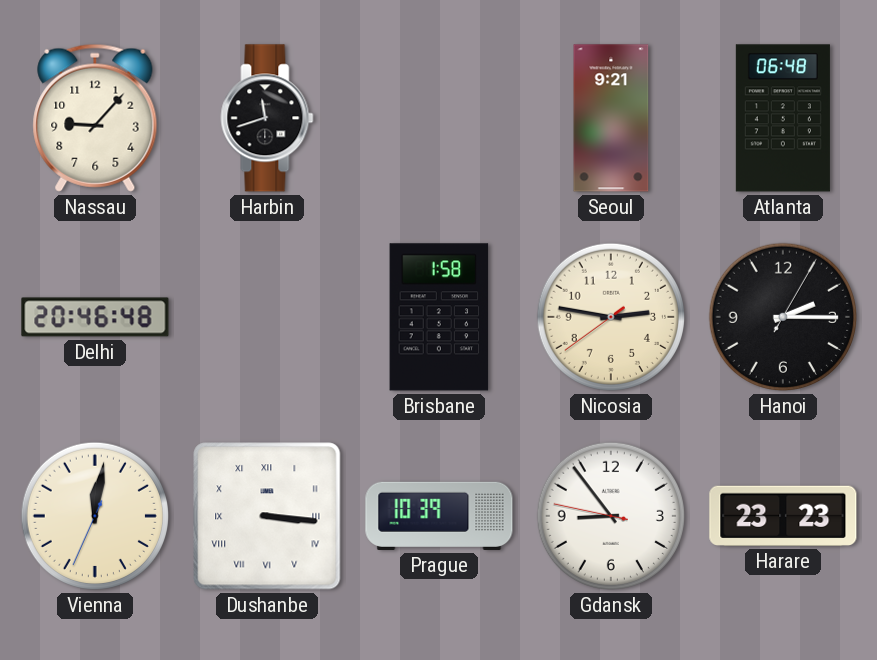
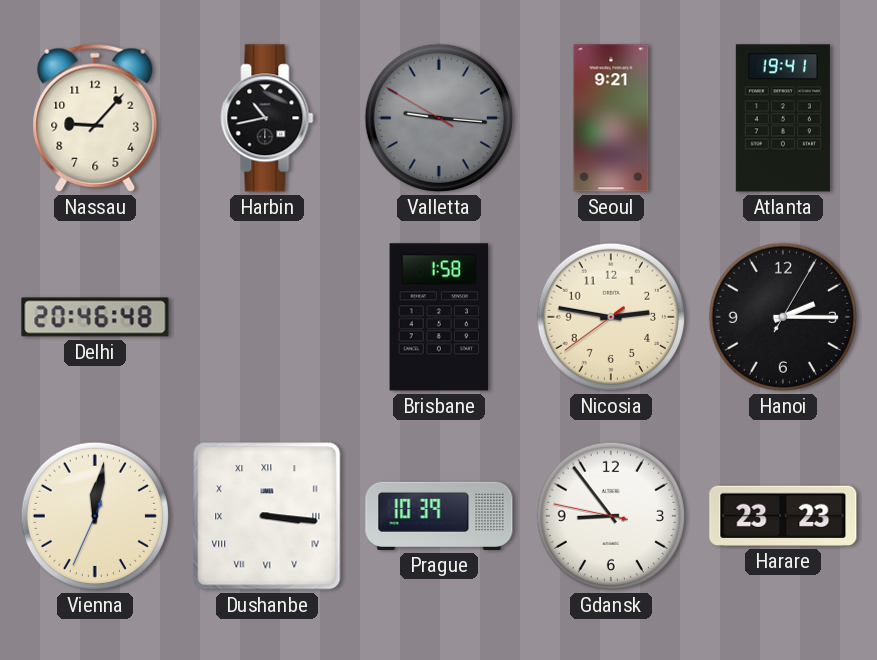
Harbin: 11:42 -> 10:43
Valletta: none -> 9:15
Atlanta: 06:48 -> 19:41
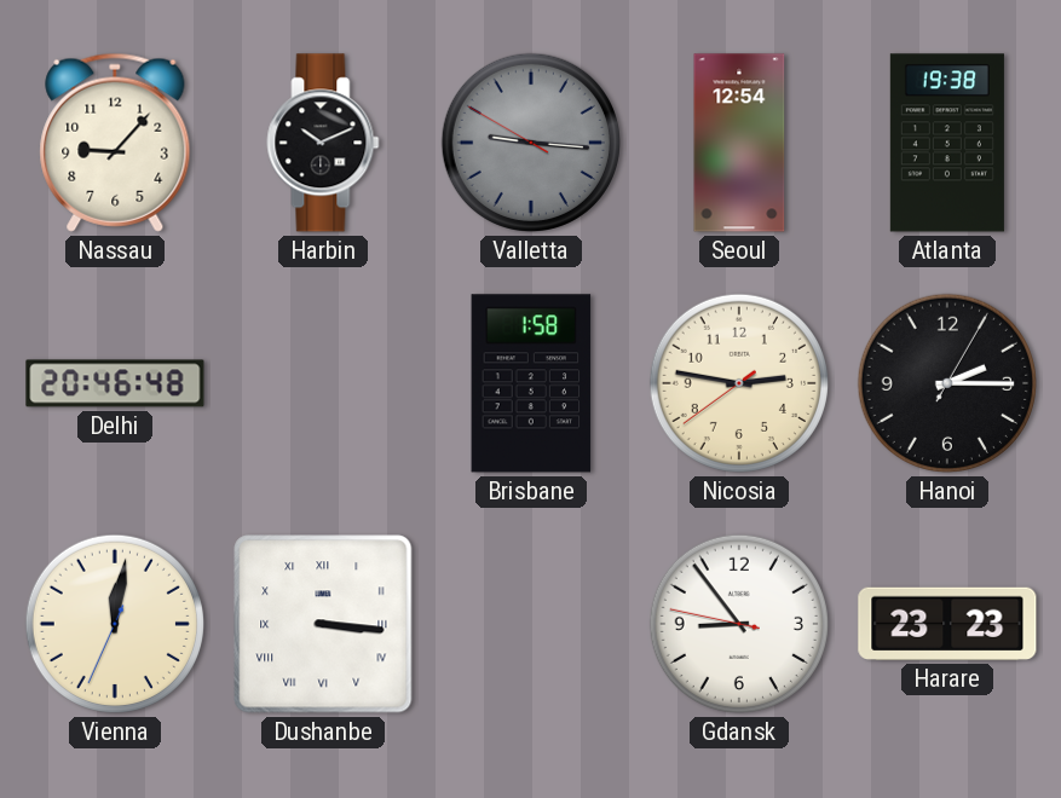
Harbin: 10:43 -> 10:11
Seoul: 9:21 -> 12:54
Atlanta: 19:41 -> 19:38
Prague: 10:39 -> none
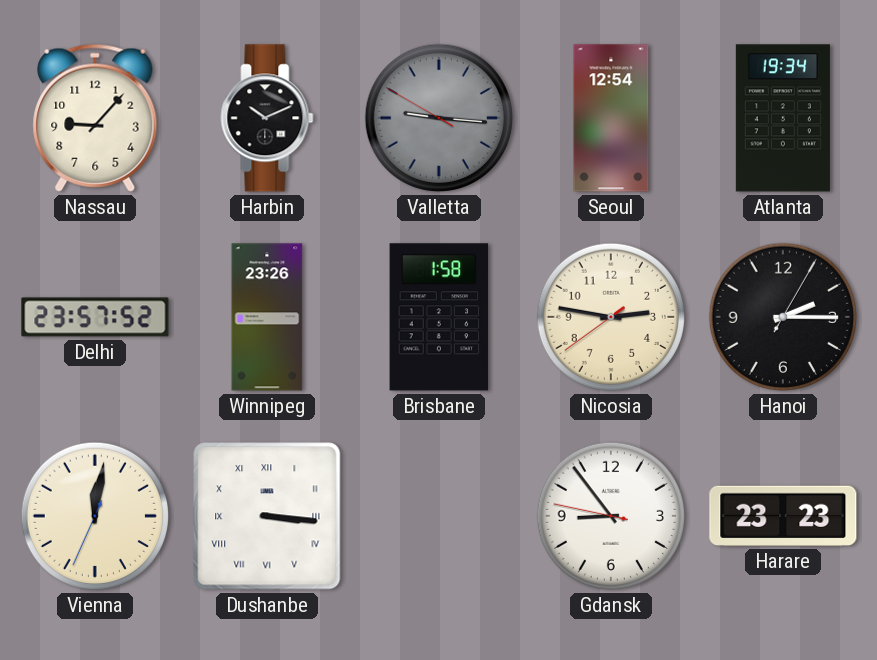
Atlanta: 19:38 -> 19:34
Delhi: 20:46 -> 23:57
Winnipeg: none -> 23:26
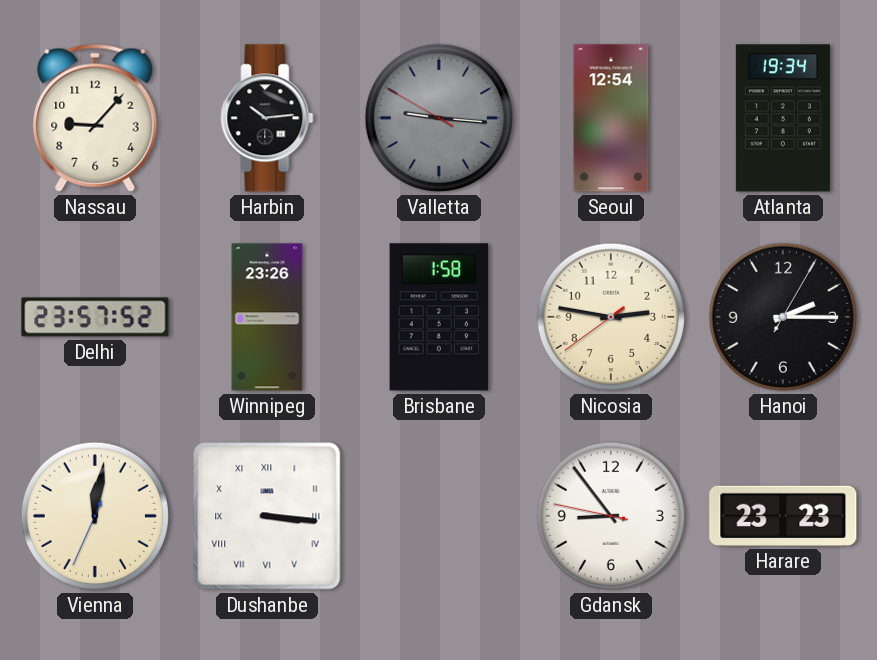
Harbin: 10:11 -> 10:14
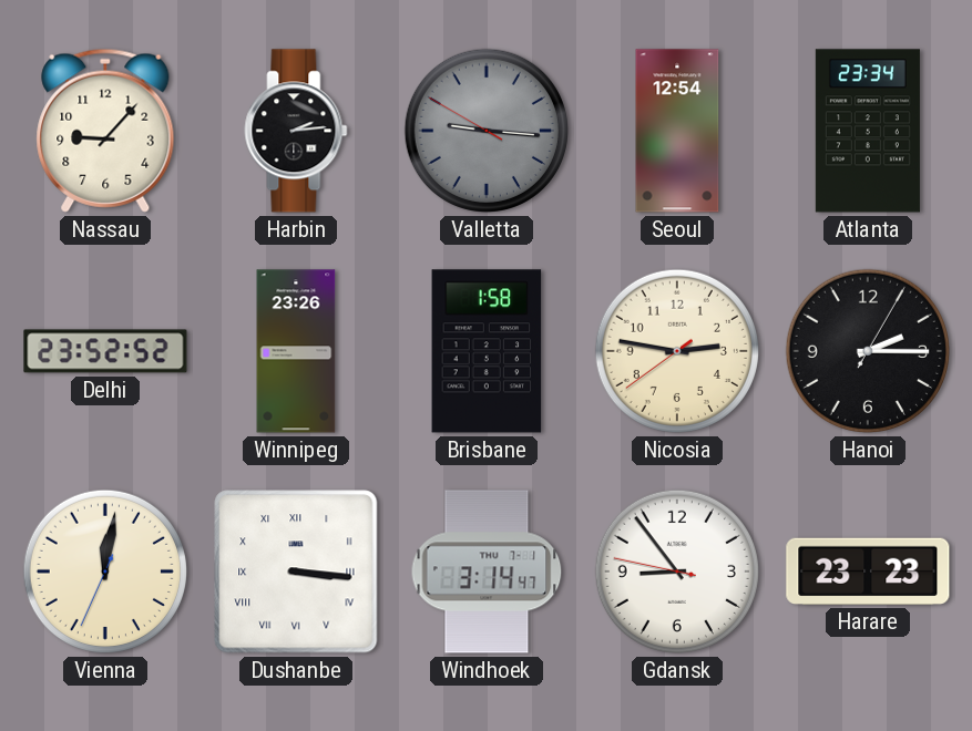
Harbin: 10:14 -> 2:14
Atlanta: 19:34 -> 23:34
Delhi: 23:57 -> 23:52
Windhoek: none -> 3:14
